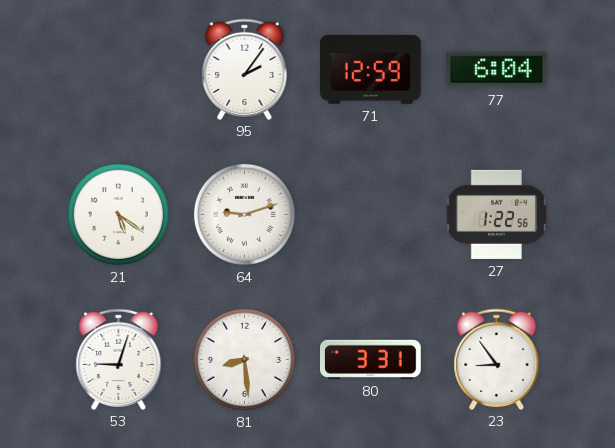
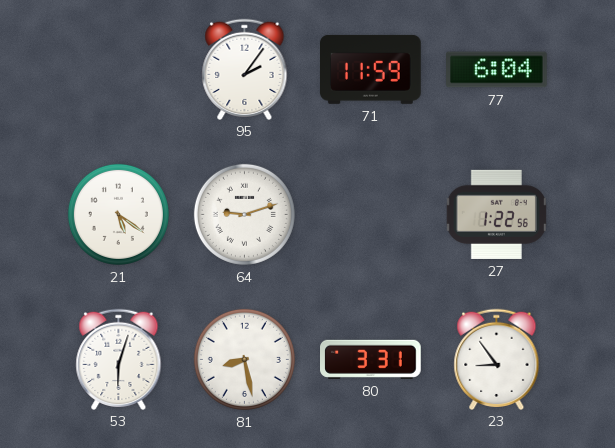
71: 12:59 -> 11:59
53: 9:03 -> 6:03
81: 8:29 -> 8:28
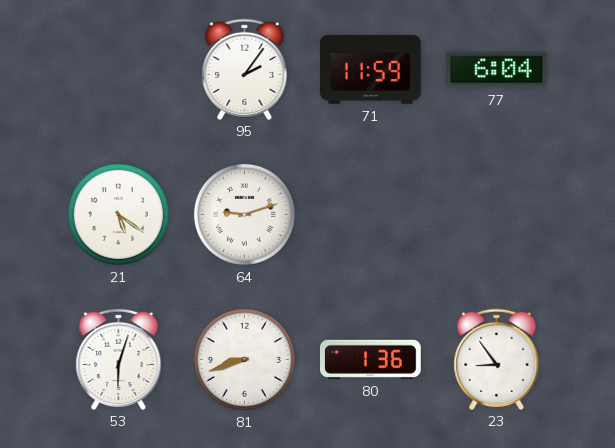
27: 1:22 -> none
81: 8:28 -> 8:42
80: 3:31 -> 1:36
